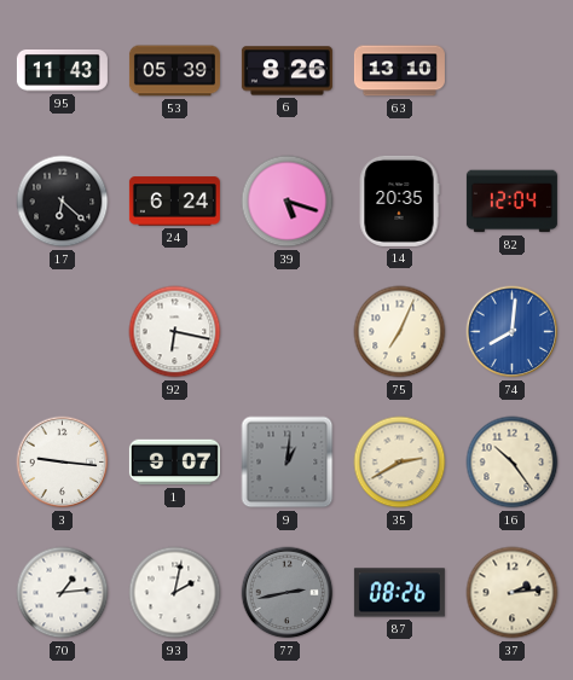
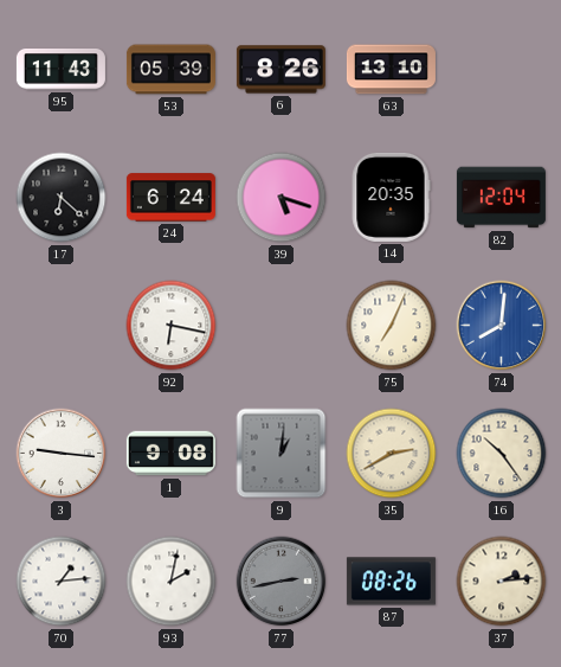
1: 9:07 -> 9:08
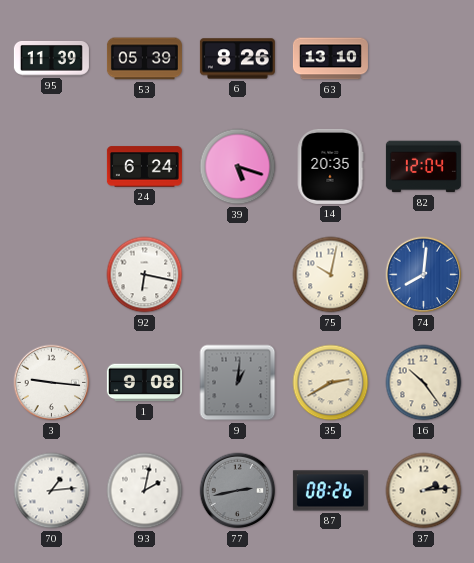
95: 11:43 -> 11:39
17: 6:22 -> none
75: 7:04 -> 10:02
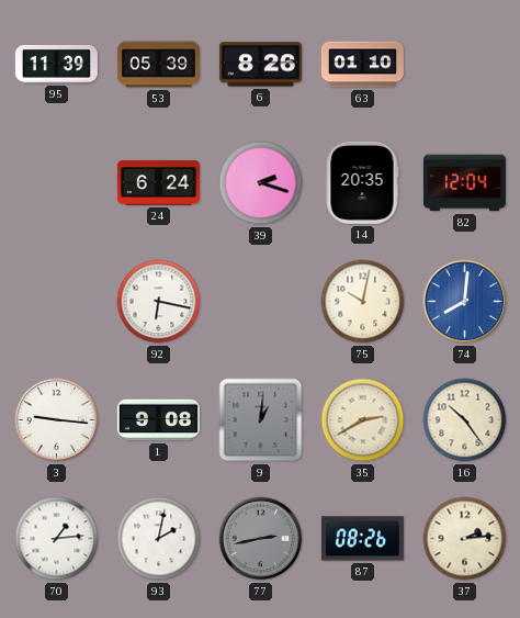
63: 13:10 -> 01:10
39: 5:18 -> 2:18
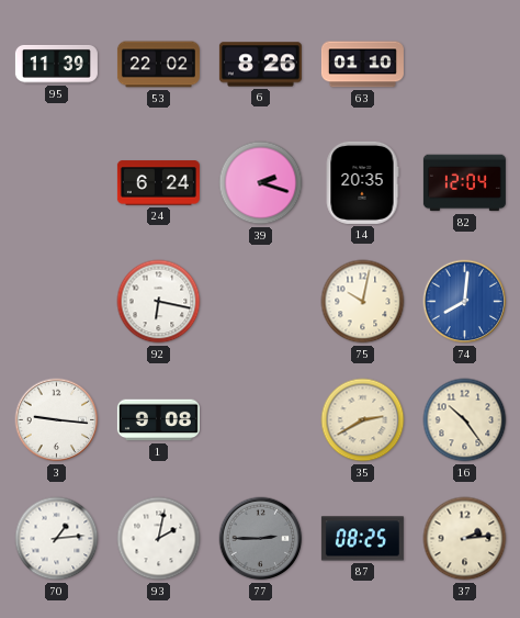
53: 05:39 -> 22:02
9: 1:01 -> none
77: 2:43 -> 2:45
87: 08:26 -> 08:25
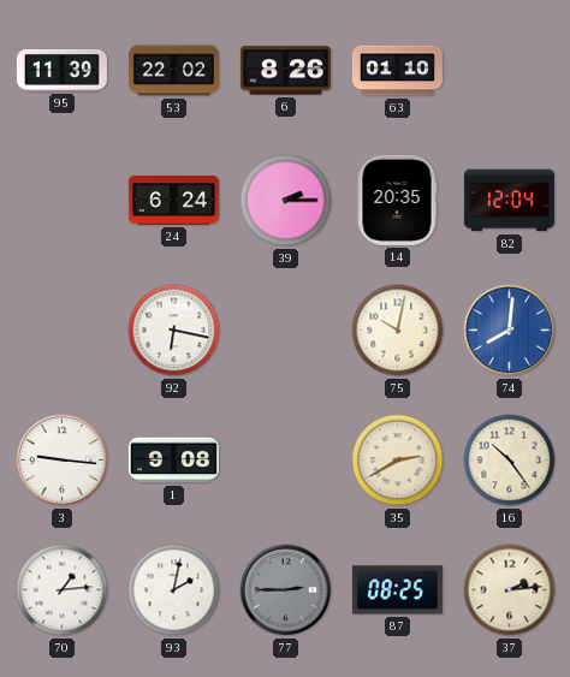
39: 2:18 -> 2:15
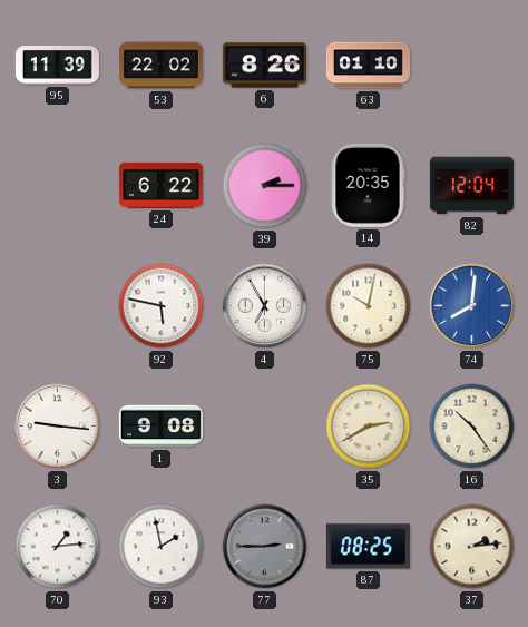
24: 6:24 -> 6:22
92: 6:17 -> 5:47
4: none -> 6:55
93: 2:02 -> 1:58
